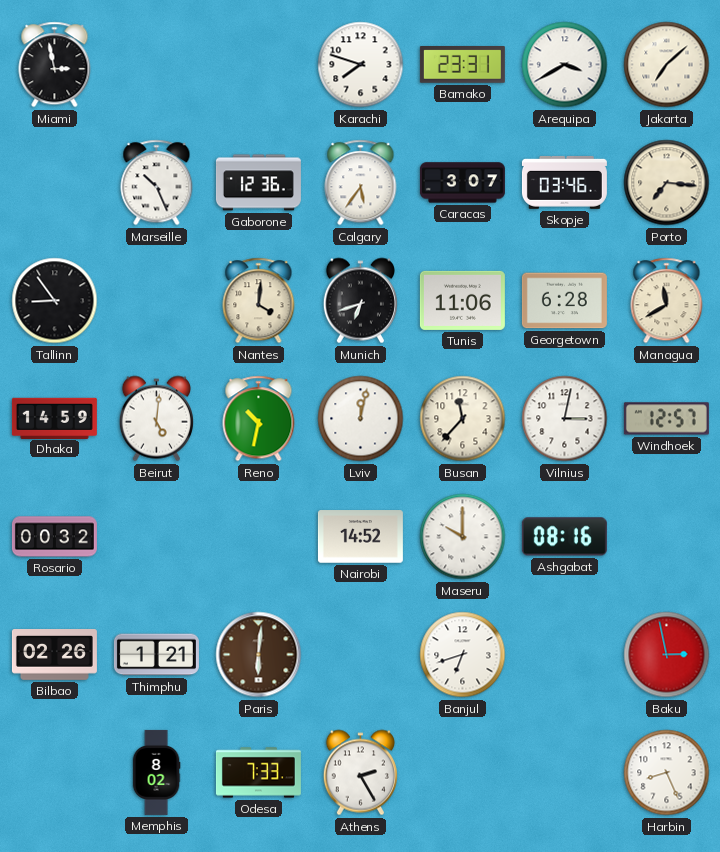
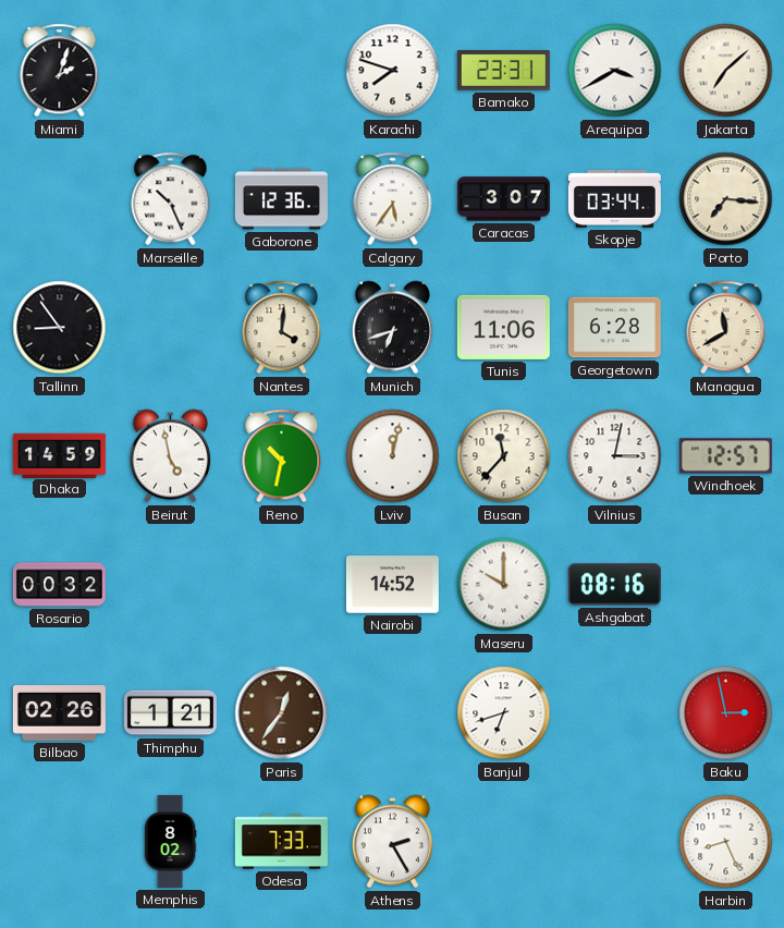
Miami: 2:58 -> 2:03
Skopje: 03:46 -> 03:44
Beirut: 5:01 -> 4:58
Paris: 6:01 -> 12:36
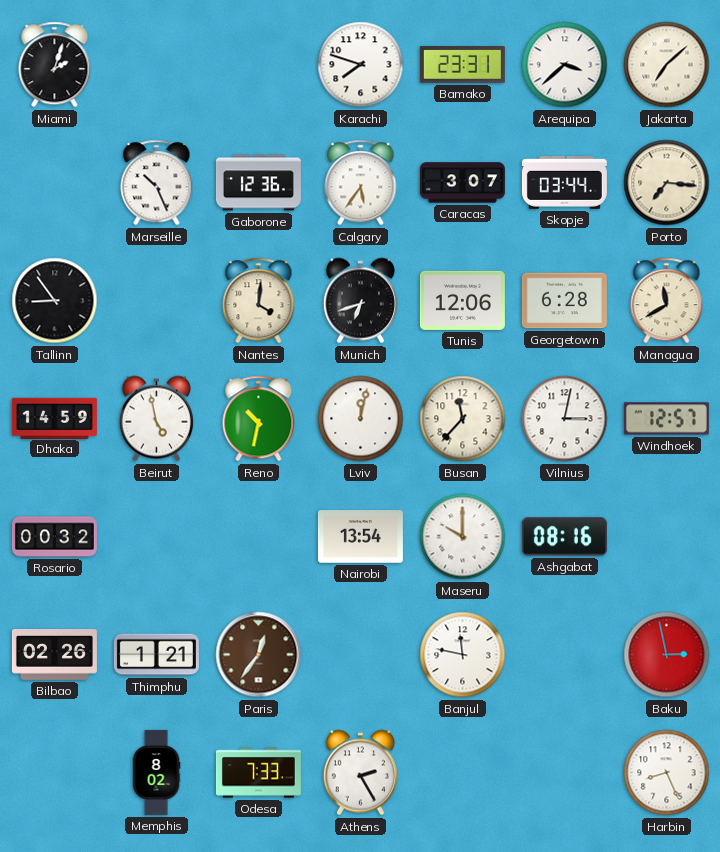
Arequipa: 3:40 -> 3:38
Tunis: 11:06 -> 12:06
Nairobi: 14:52 -> 13:54
Banjul: 6:42 -> 11:47
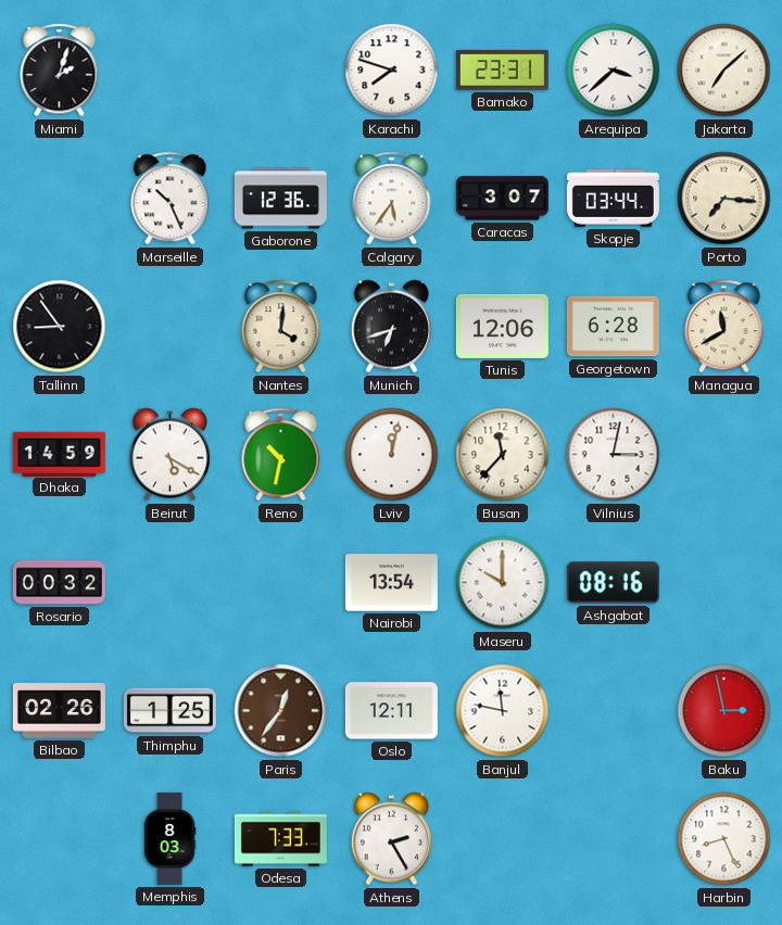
Beirut: 4:58 -> 5:20
Windhoek: 12:57 -> none
Thimphu: 1:21 -> 1:25
Oslo: none -> 12:11
Memphis: 8:02 -> 8:03
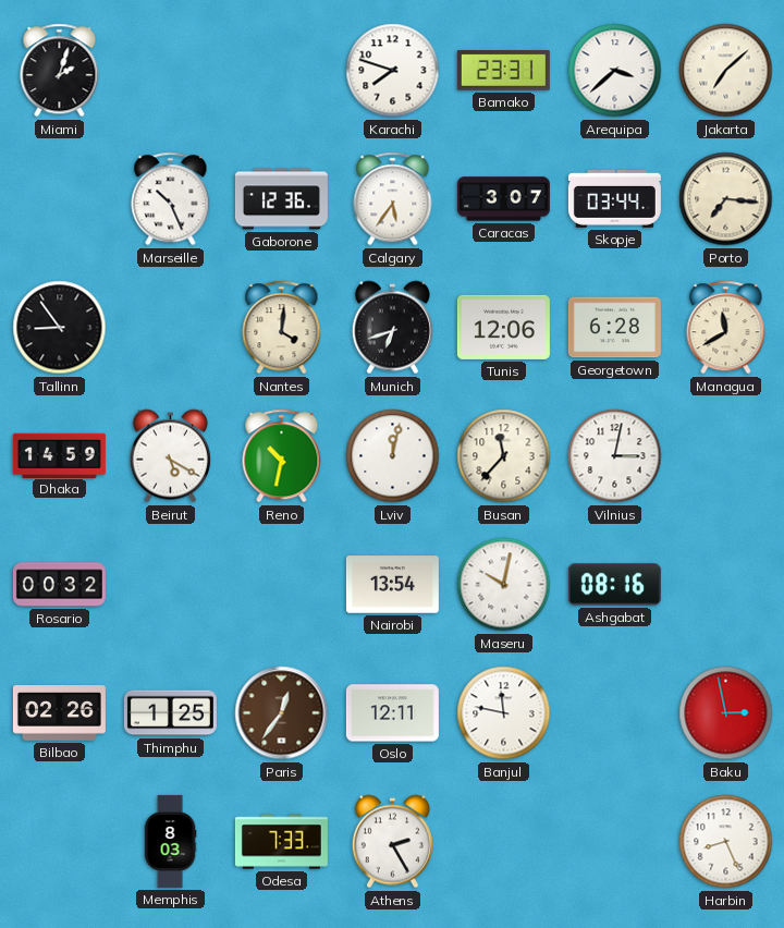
Maseru: 10:00 -> 10:02
